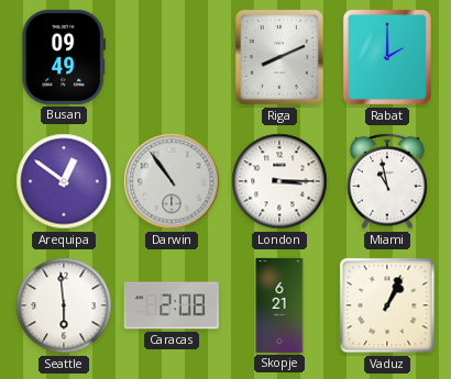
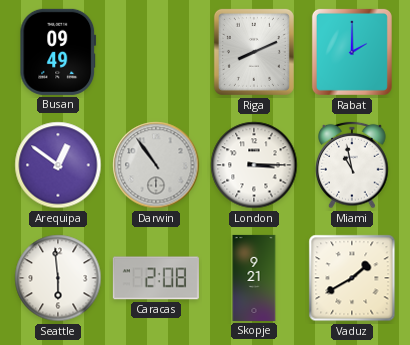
Skopje: 6:21 -> 9:21
Vaduz: 1:04 -> 1:40
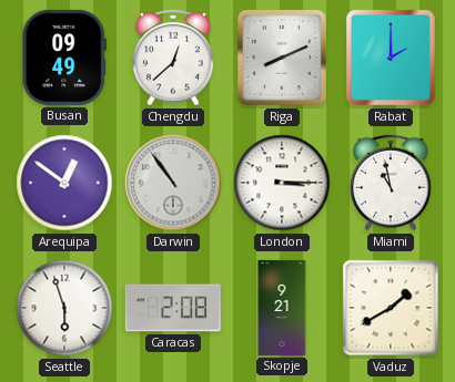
Chengdu: none -> 12:38
Seattle: 5:59 -> 5:57
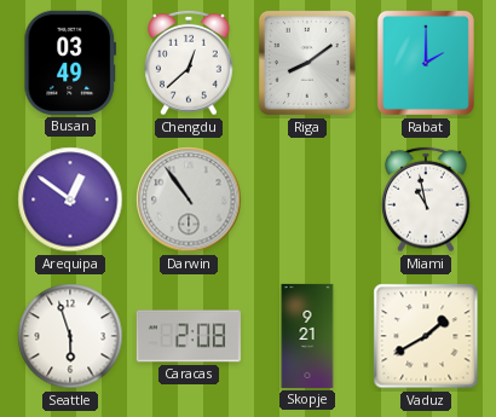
Busan: 09:49 -> 03:49
Riga: 8:11 -> 8:09
London: 3:15 -> none
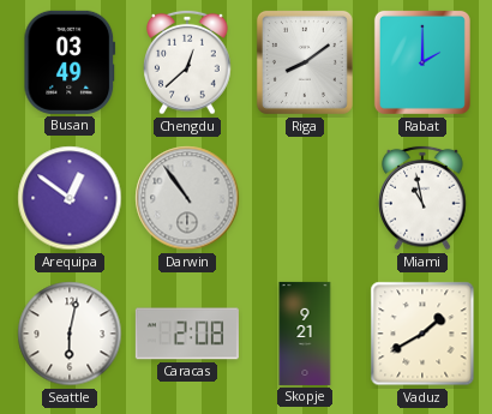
Seattle: 5:57 -> 6:02
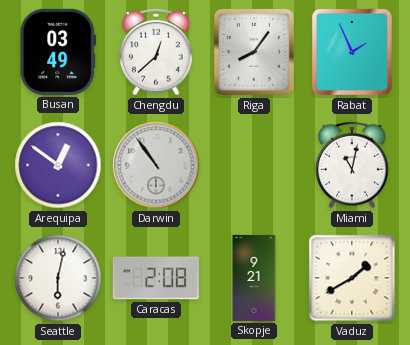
Riga: 8:09 -> 8:06
Rabat: 2:00 -> 1:56
Miami: 10:58 -> 11:02
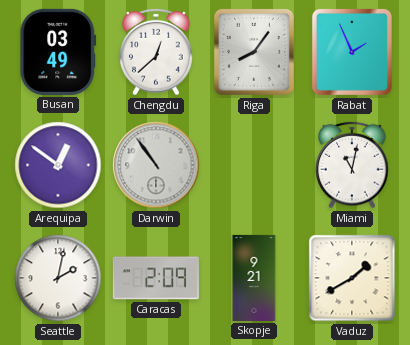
Seattle: 6:02 -> 2:02
Caracas: 2:08 -> 2:09
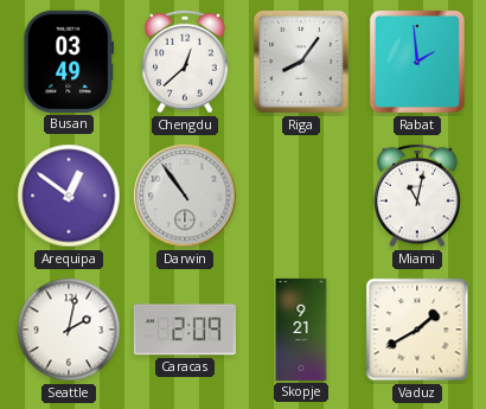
Rabat: 1:56 -> 1:59
